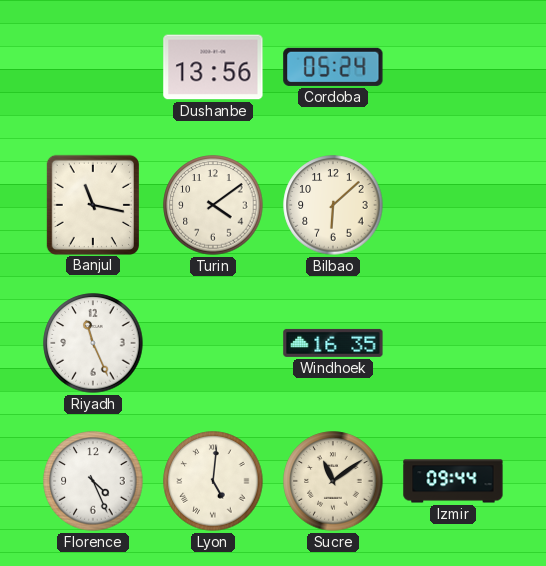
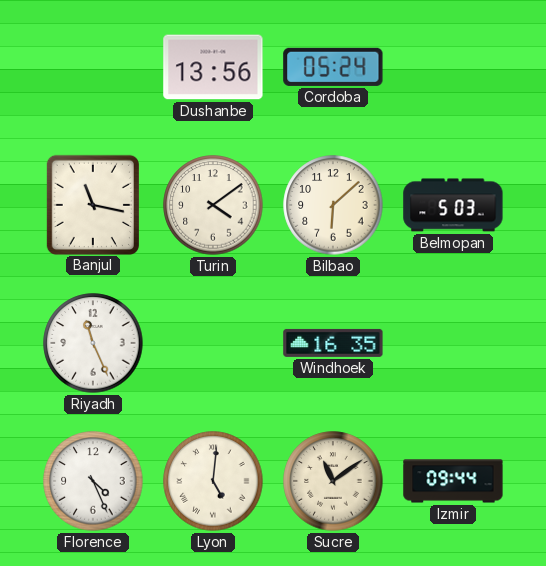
Belmopan: none -> 5:03
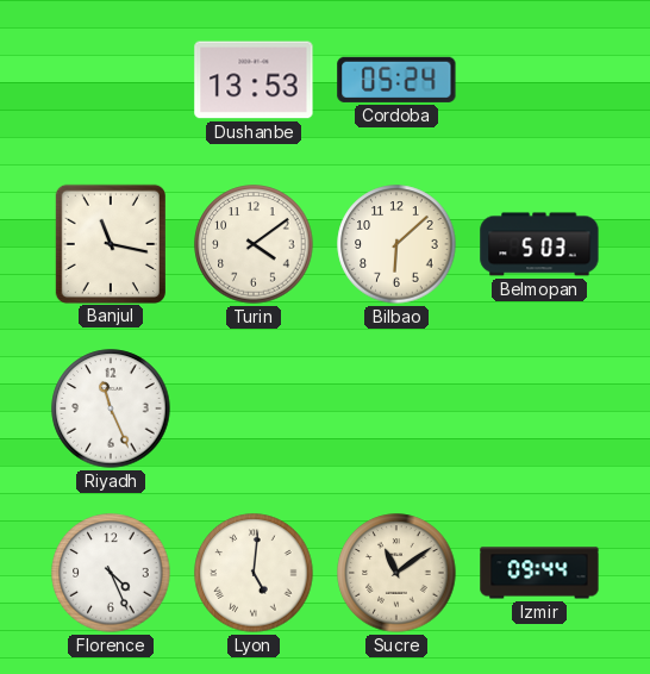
Dushanbe: 13:56 -> 13:53
Windhoek: 16:35 -> none
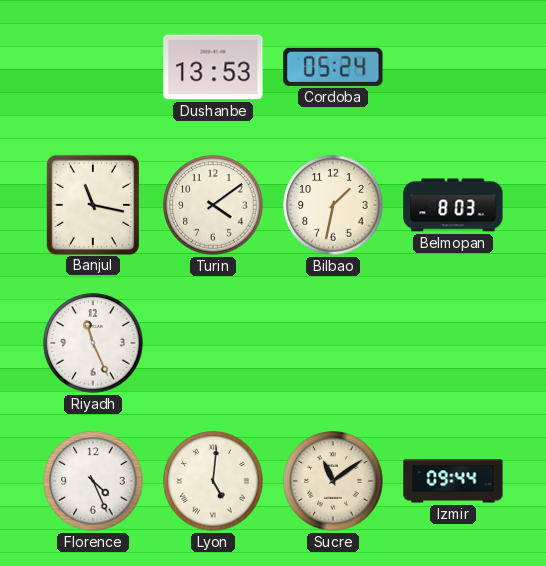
Bilbao: 6:08 -> 1:32
Belmopan: 5:03 -> 8:03
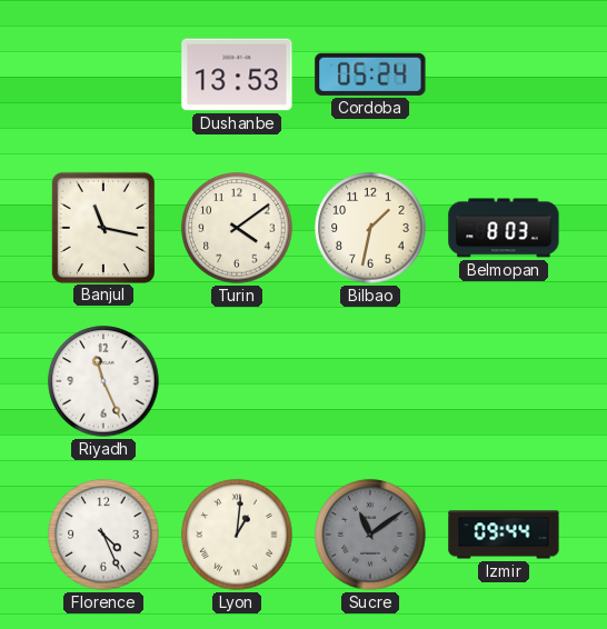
Lyon: 5:01 -> 1:01
Sucre dial: cream -> grey
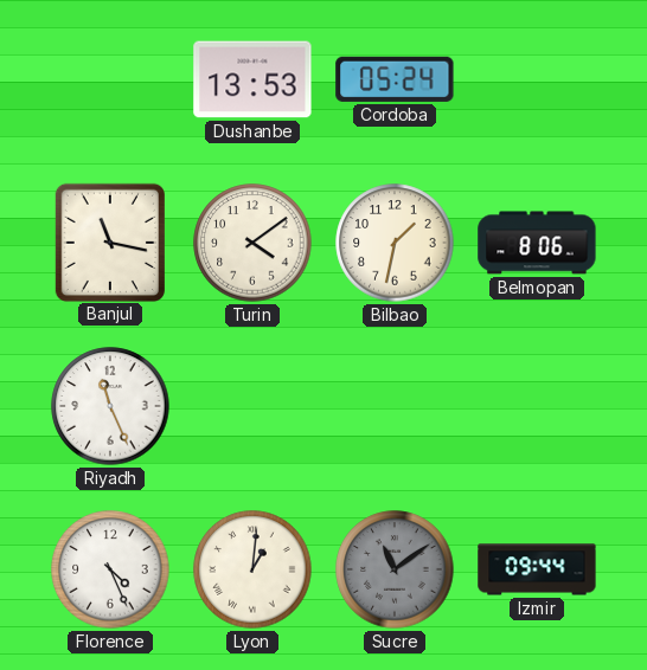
Belmopan: 8:03 -> 8:06
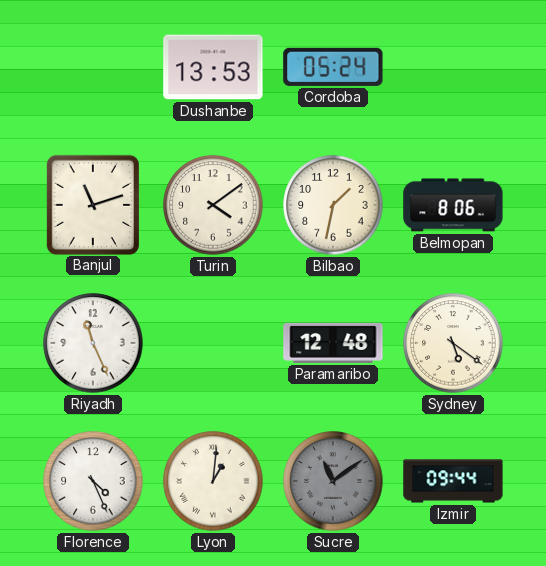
Banjul: 11:17 -> 11:12
Paramaribo: none -> 12:48
Sydney: none -> 5:21
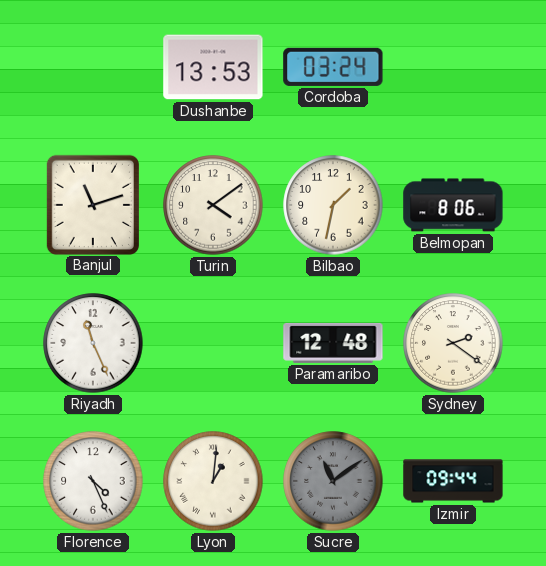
Cordoba: 05:24 -> 03:24
Sydney: 5:21 -> 2:21
